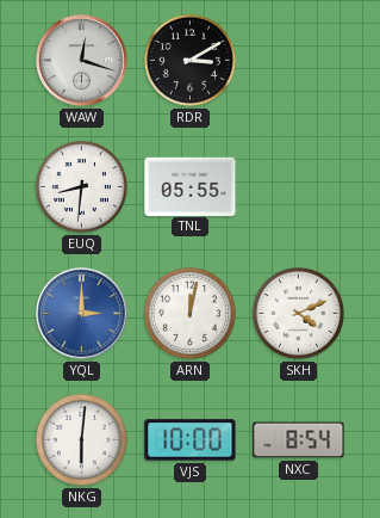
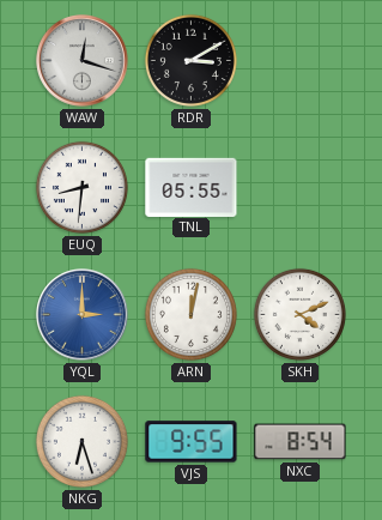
NKG: 6:01 -> 6:27
VJS: 10:00 -> 9:55
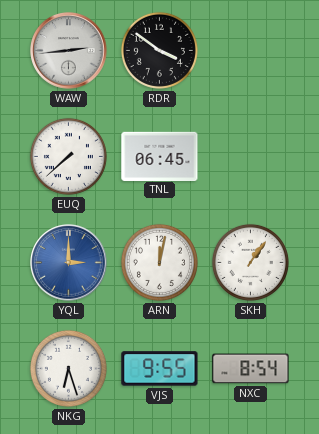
WAW: 12:18 -> 2:44
RDR: 3:10 -> 3:51
EUQ: 8:31 -> 7:38
TNL: 05:55 -> 06:45
SKH: 4:11 -> 1:06
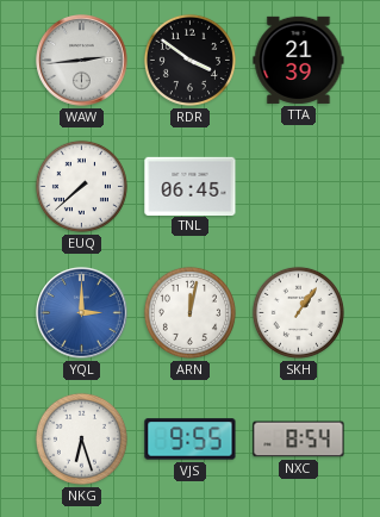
TTA: none -> 21:39
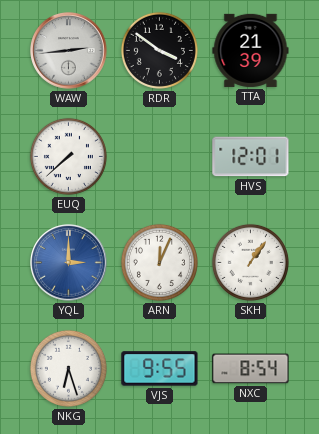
TNL: 06:45 -> none
HVS: none -> 12:01
ARN: 12:02 -> 12:04
